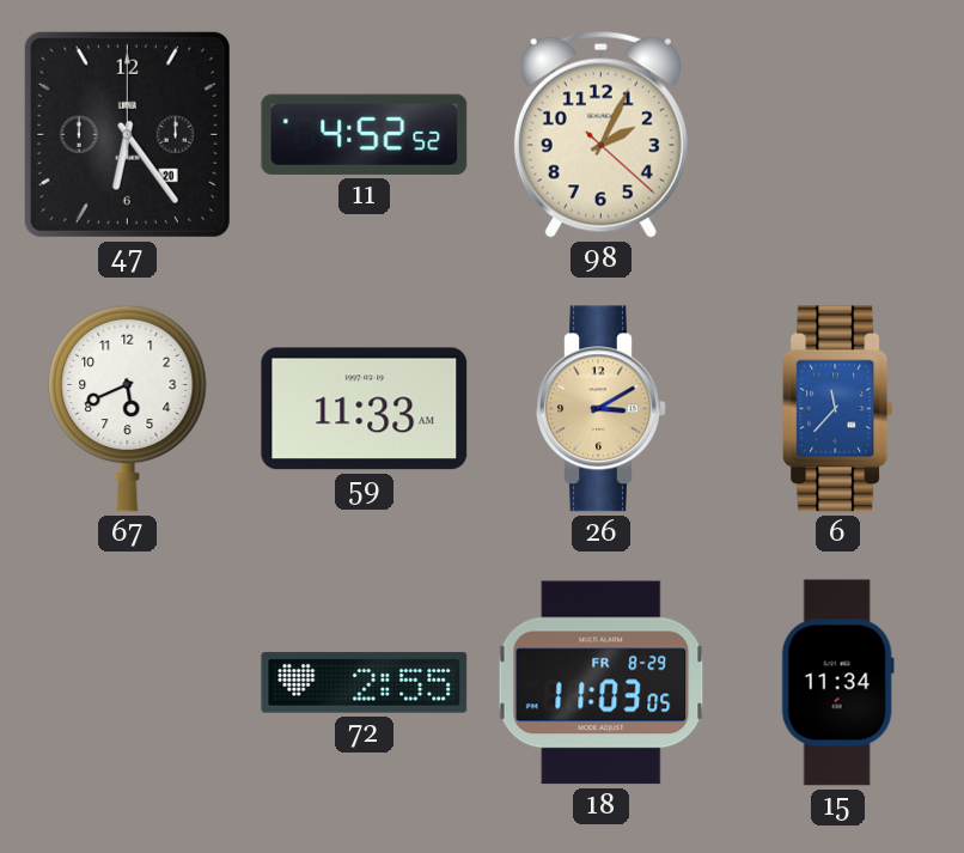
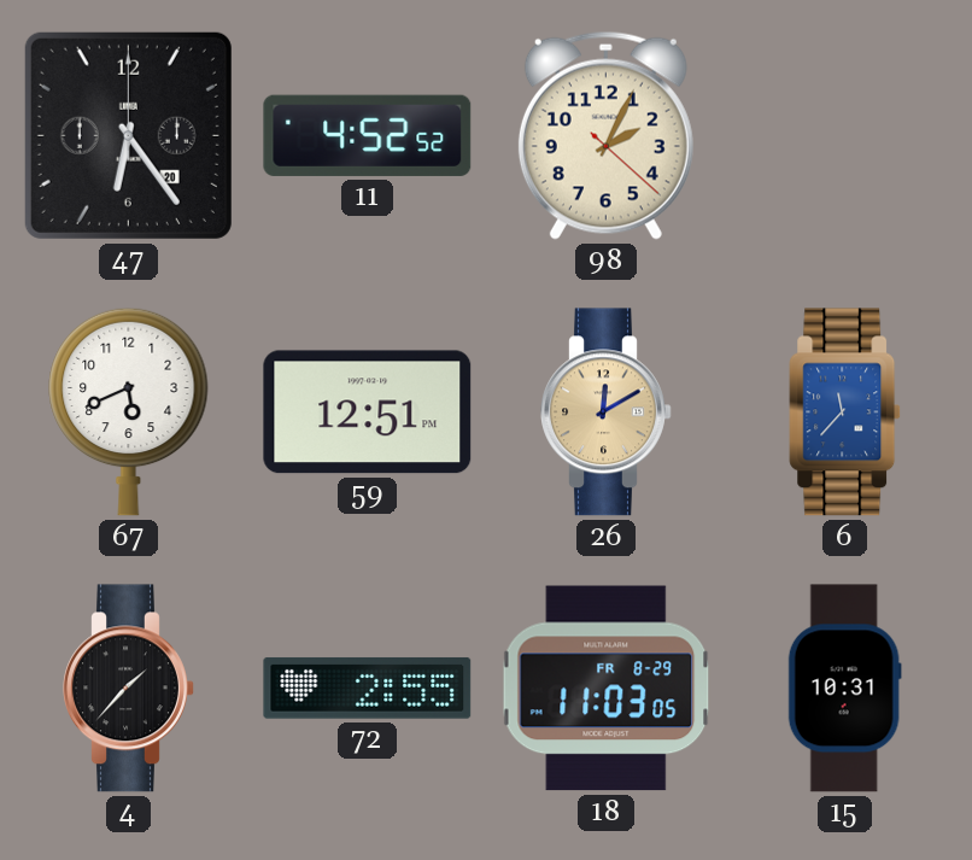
59: 11:33 -> 12:51
26: 3:10 -> 12:10
4: none -> 1:37
15: 11:34 -> 10:31
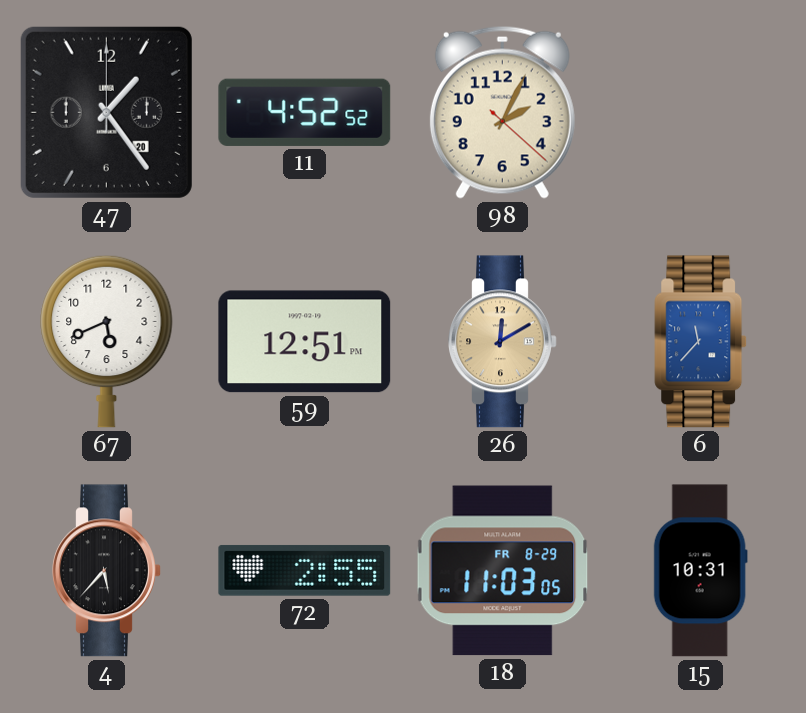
47: 6:24 -> 1:24
4: 1:37 -> 5:37
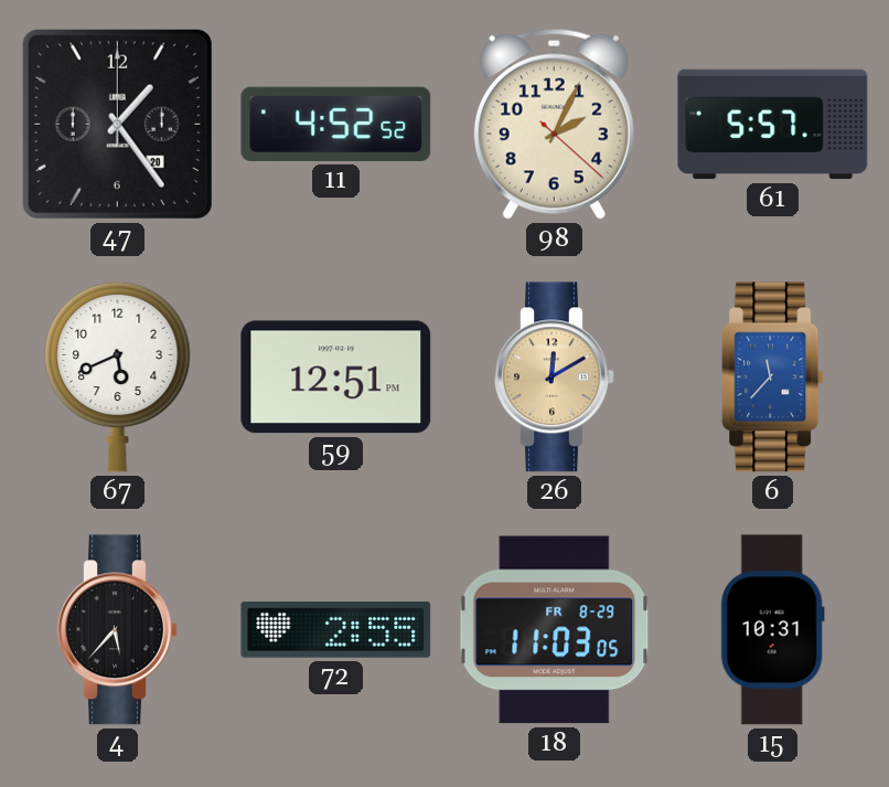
61: none -> 5:57
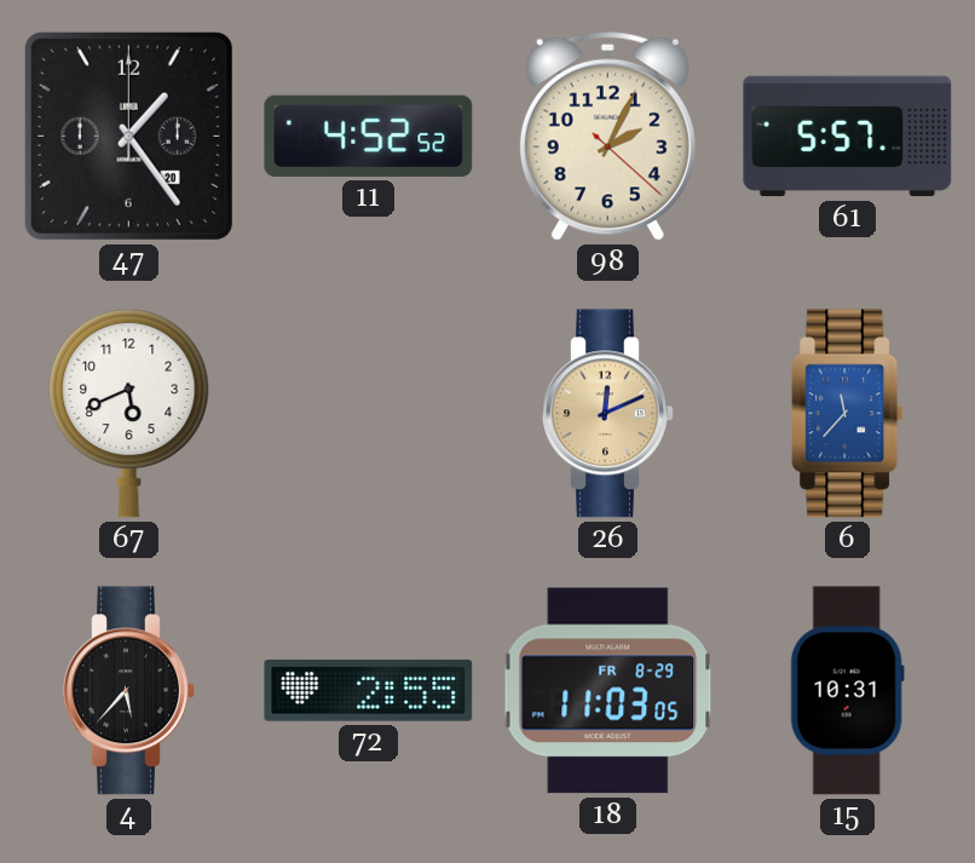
59: 12:51 -> none
26: 12:10 -> 12:11
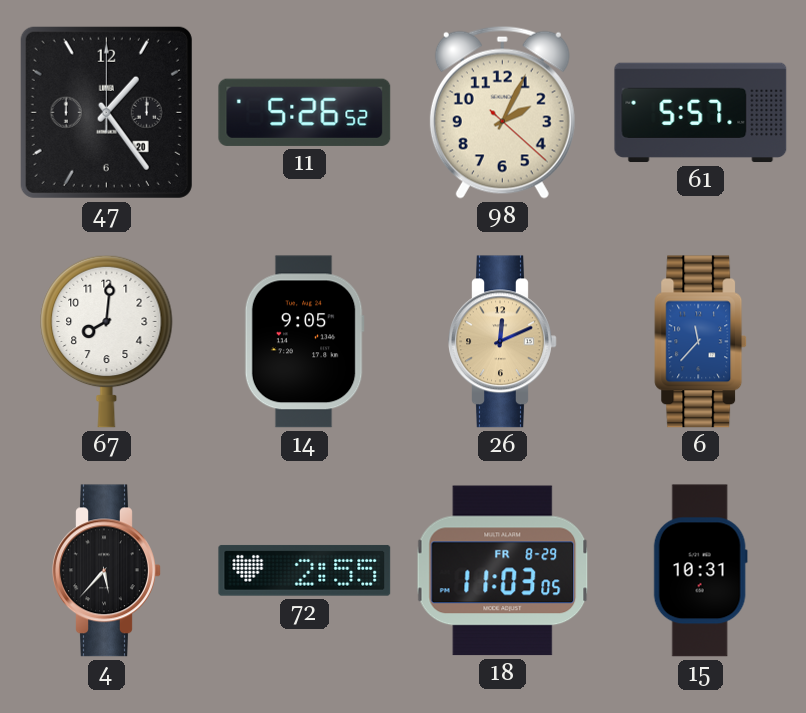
11: 4:52 -> 5:26
67: 5:41 -> 8:01
14: none -> 9:05
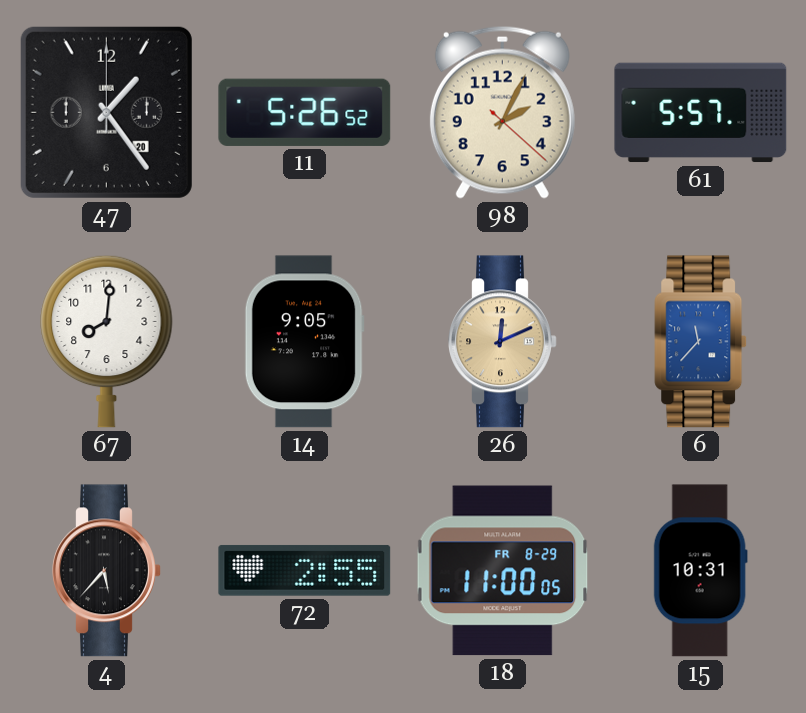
18: 11:03 -> 11:00
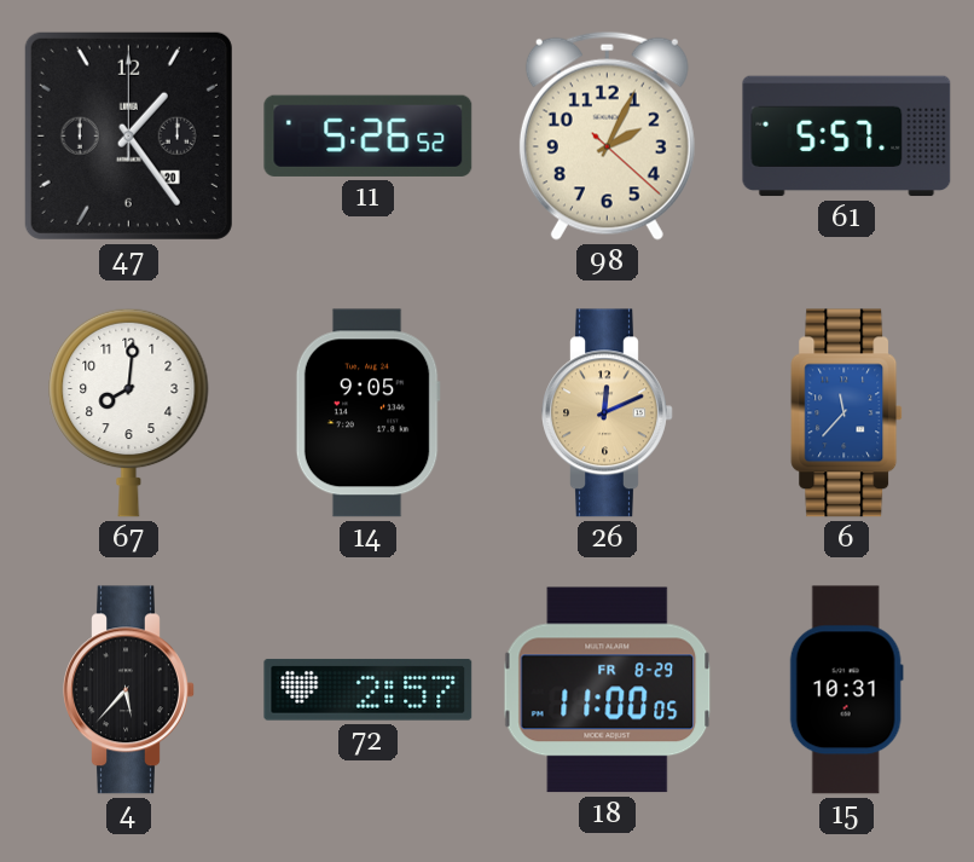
72: 2:55 -> 2:57
